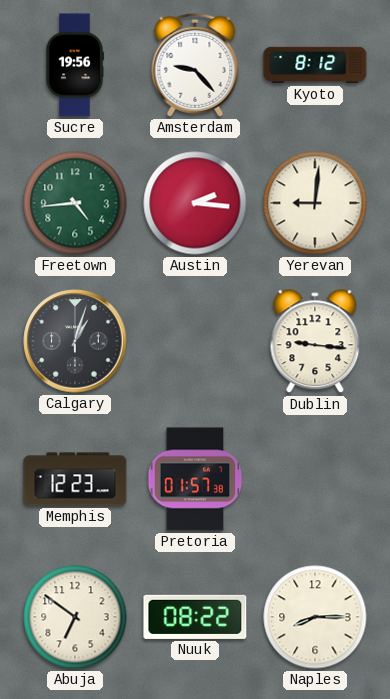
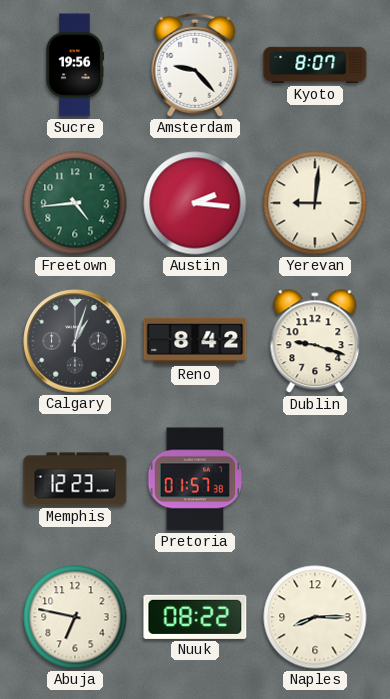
Kyoto: 8:12 -> 8:07
Reno: none -> 8:42
Dublin: 9:16 -> 9:18
Abuja: 6:51 -> 6:47
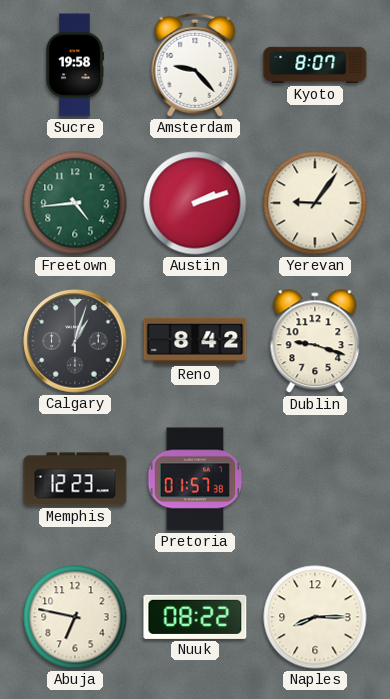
Sucre: 19:56 -> 19:58
Austin: 2:16 -> 2:12
Yerevan: 9:01 -> 9:06
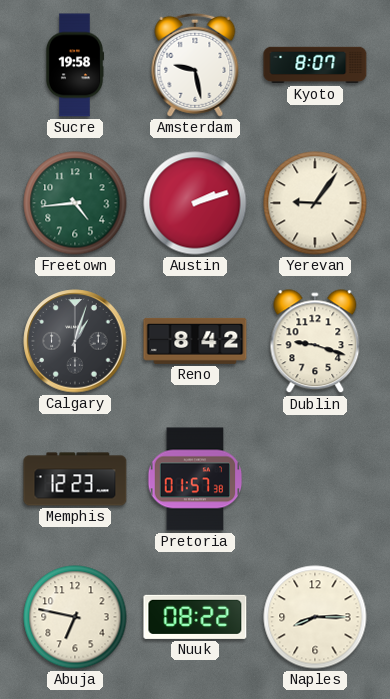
Amsterdam: 9:23 -> 9:28
